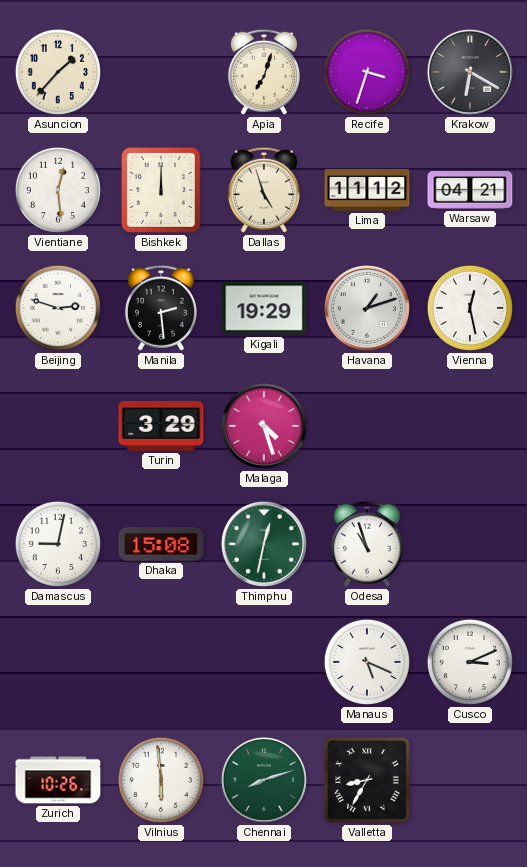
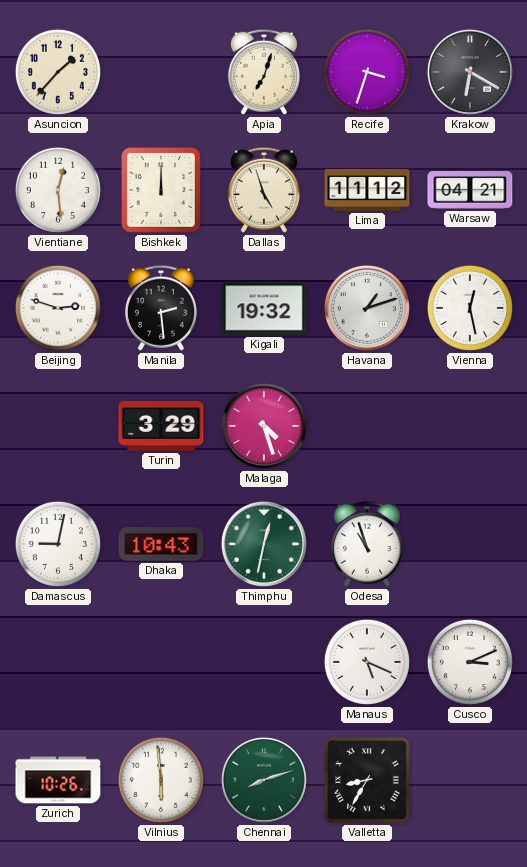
Kigali: 19:29 -> 19:32
Dhaka: 15:08 -> 10:43
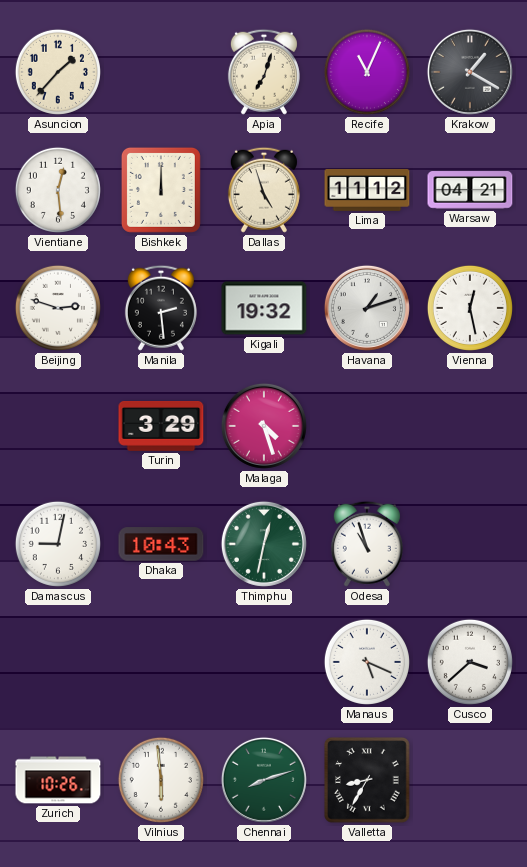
Recife: 3:33 -> 11:04
Krakow: 6:20 -> 1:20
Cusco: 3:11 -> 3:38
